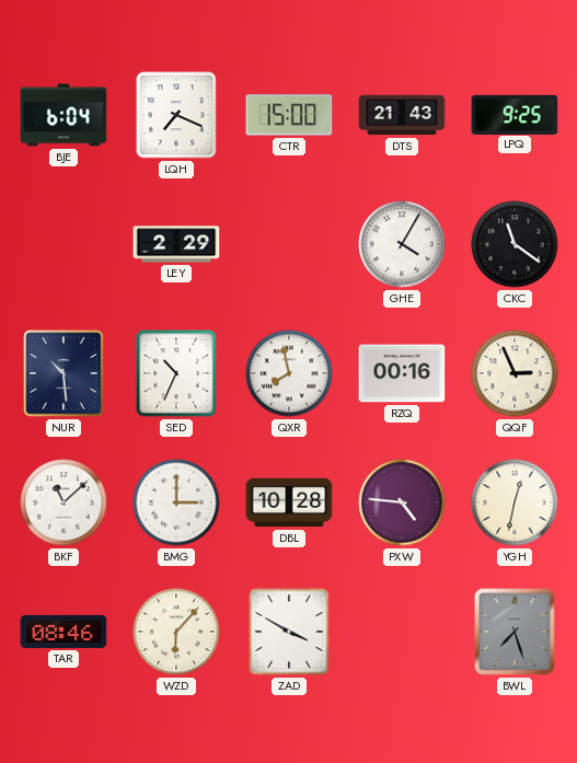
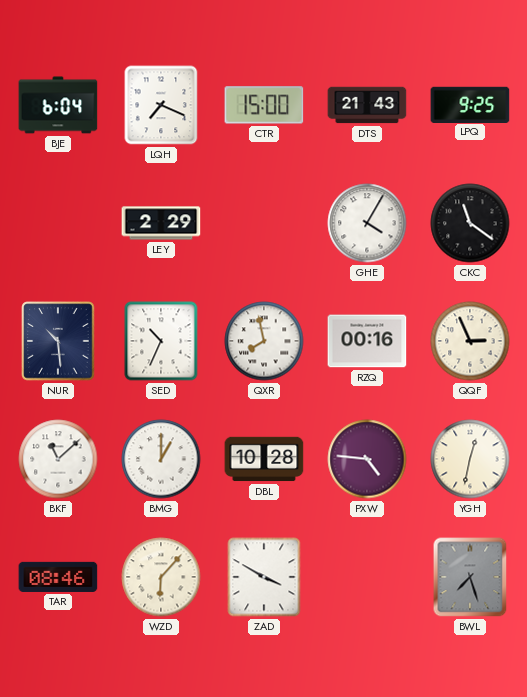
BMG: 3:00 -> 1:00
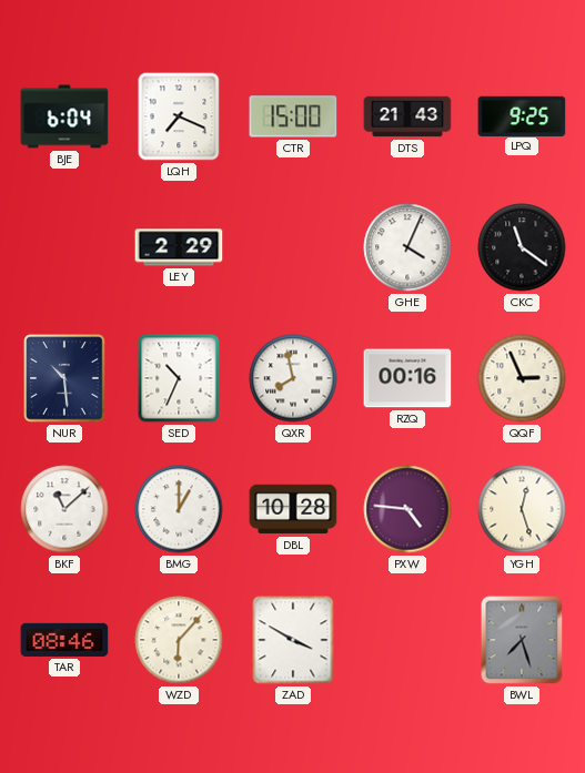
GHE: 4:05 -> 4:04
YGH: 12:32 -> 12:27
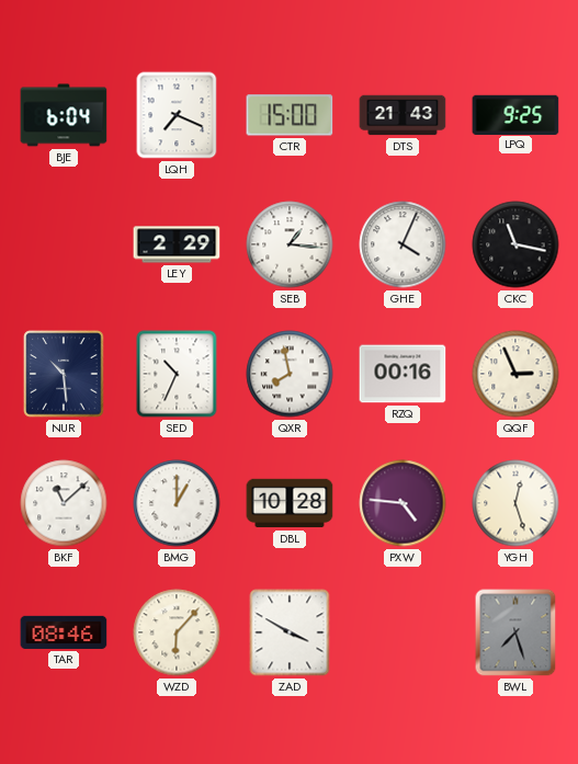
SEB: none -> 1:16
CKC: 11:21 -> 11:17
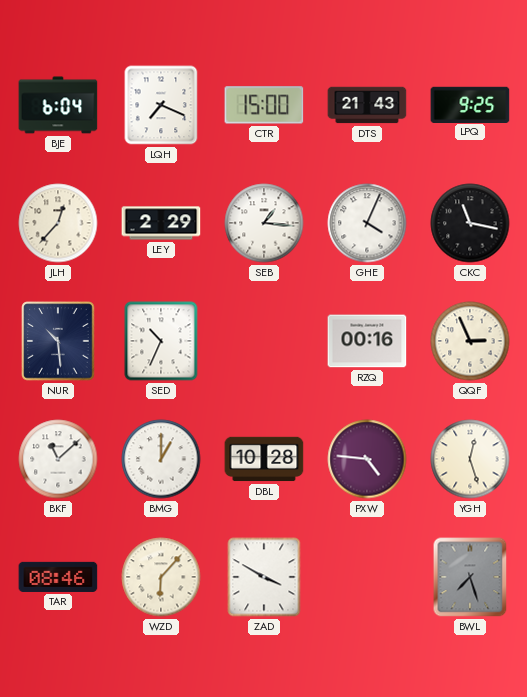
JLH: none -> 12:37
QXR: 7:58 -> none
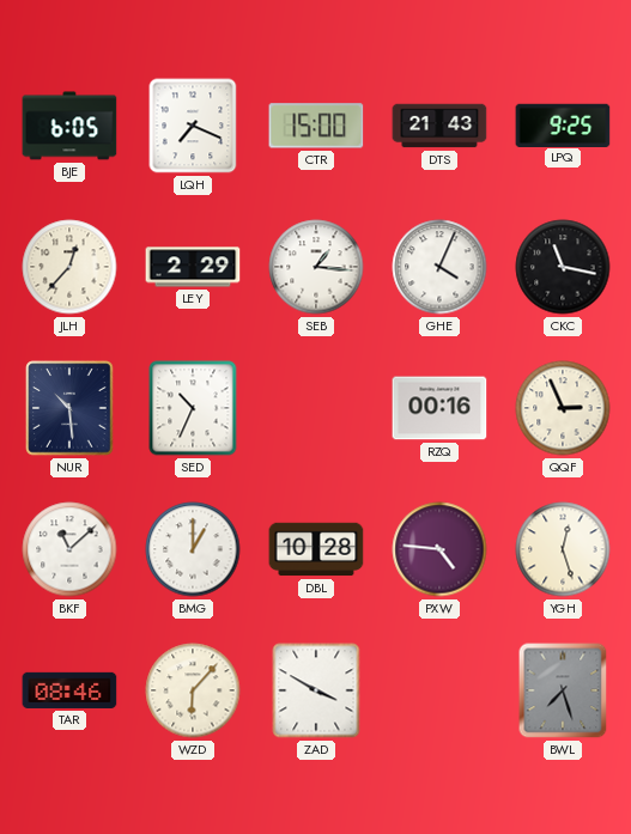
BJE: 6:04 -> 6:05
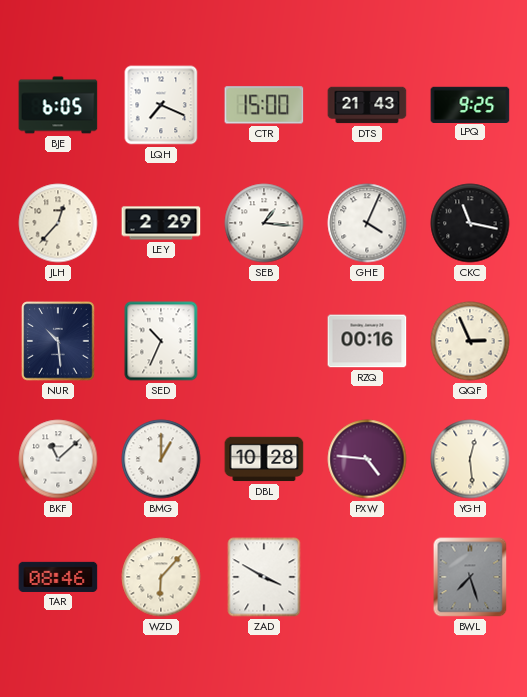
YGH: 12:27 -> 12:29
